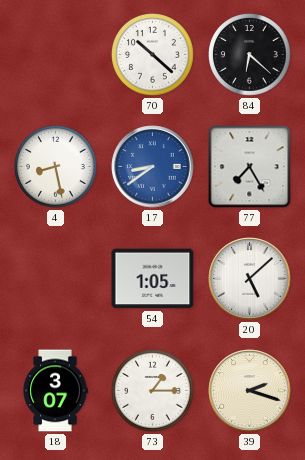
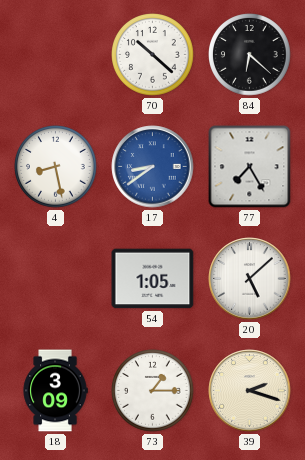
18: 3:07 -> 3:09
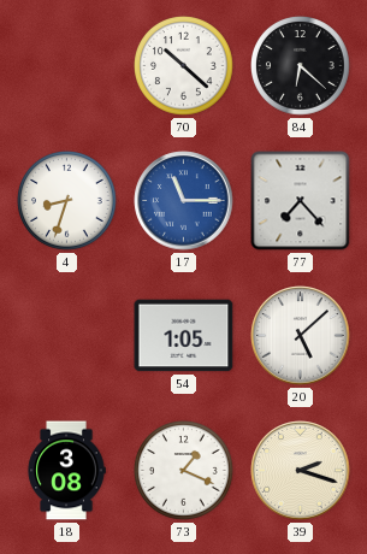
4: 8:28 -> 8:33
17: 8:39 -> 11:15
77: 7:25 -> 7:23
18: 3:09 -> 3:08
73: 1:15 -> 1:19
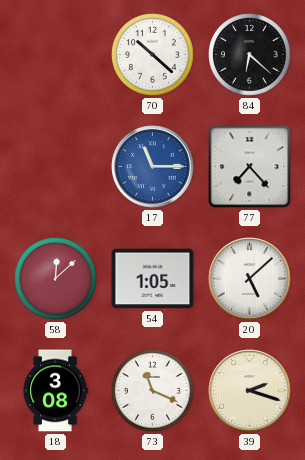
4: 8:33 -> none
58: none -> 12:08
73: 1:19 -> 11:19
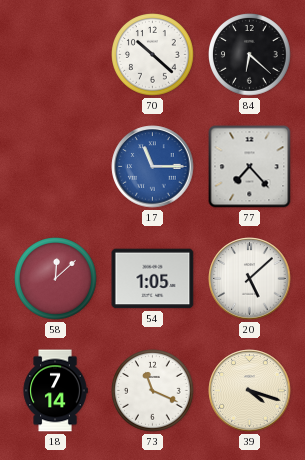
18: 3:08 -> 7:14
39: 2:18 -> 4:18
